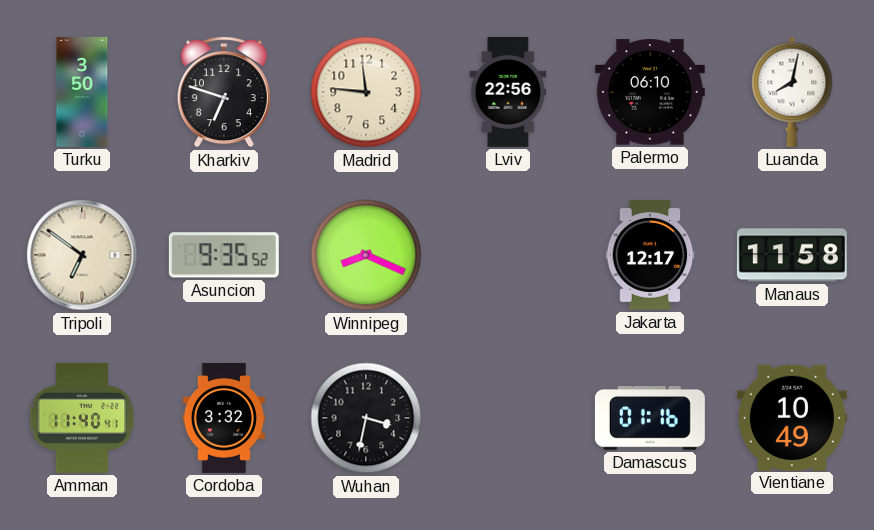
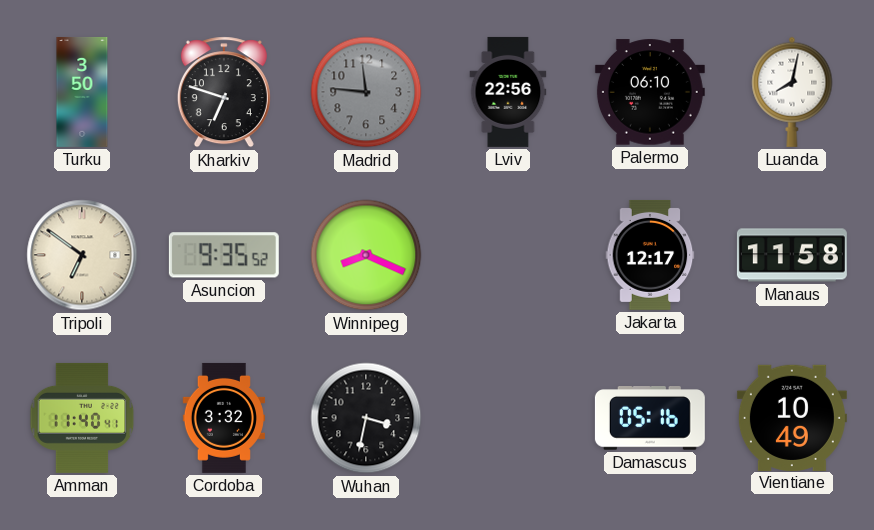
Madrid dial: cream -> grey
Damascus: 01:16 -> 05:16
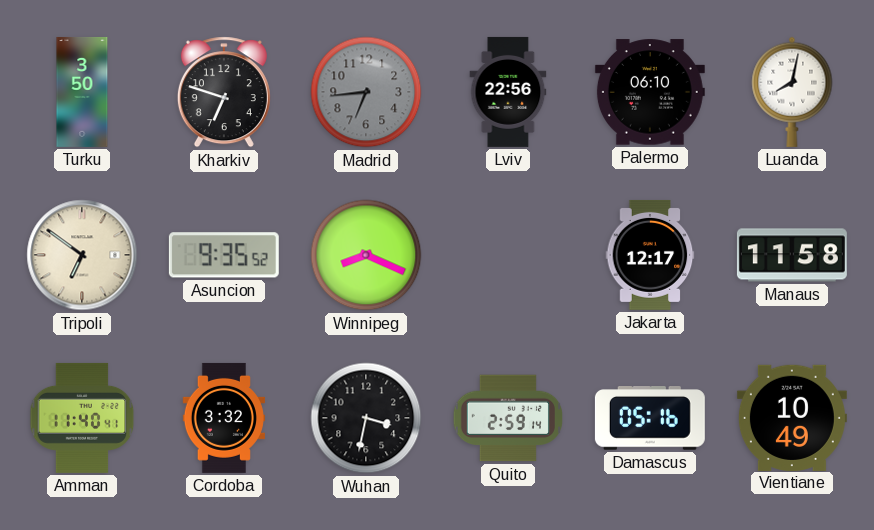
Madrid: 11:46 -> 6:44
Quito: none -> 2:59
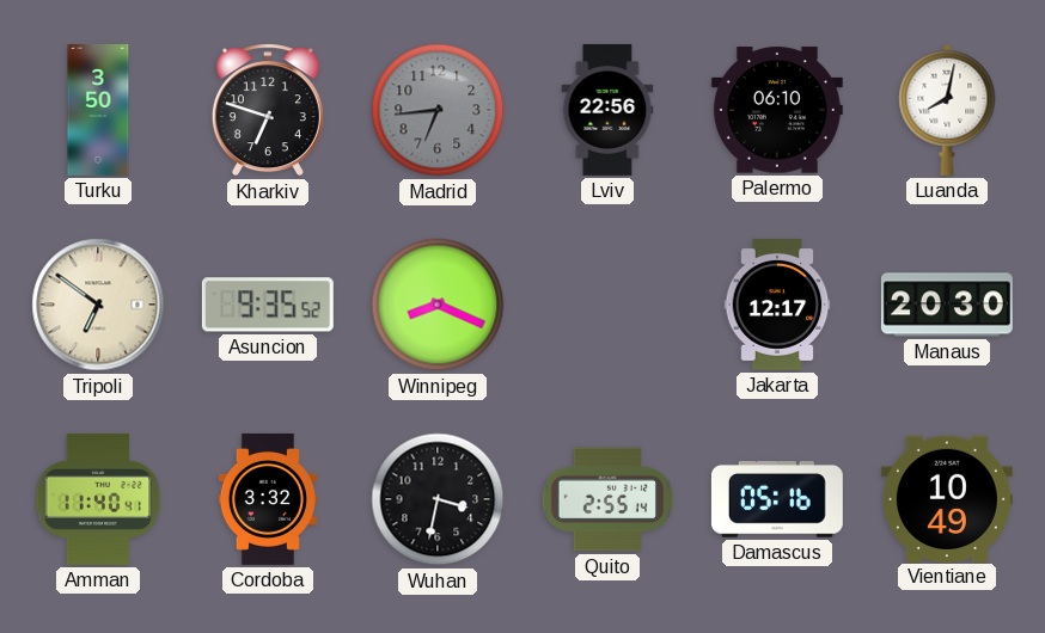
Manaus: 11:58 -> 20:30
Quito: 2:59 -> 2:55
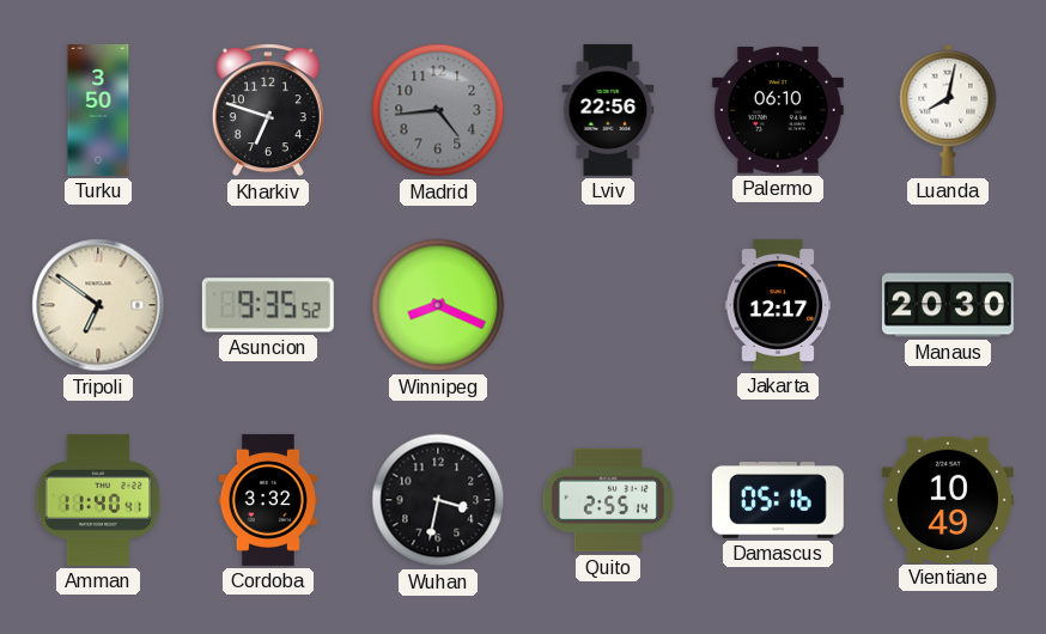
Madrid: 6:44 -> 4:44
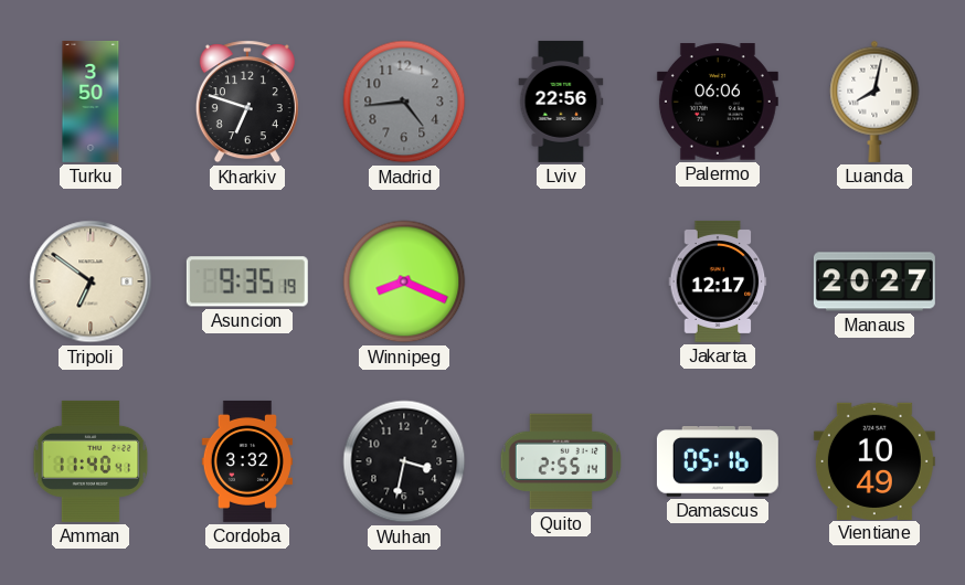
Palermo: 06:10 -> 06:06
Asuncion: 9:35:52 -> 9:35:19
Manaus: 20:30 -> 20:27
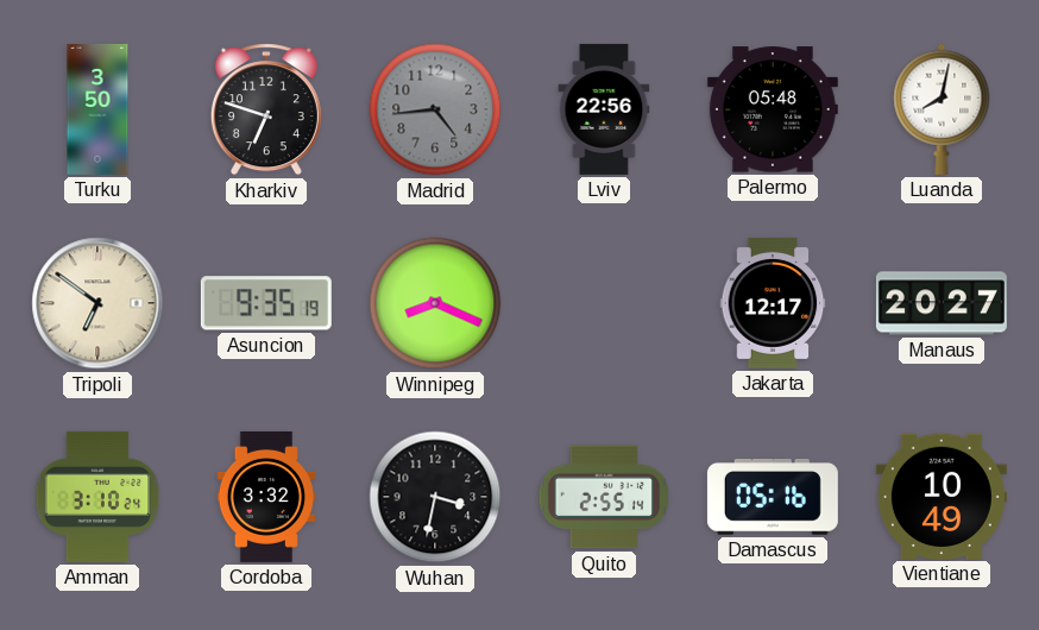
Palermo: 06:06 -> 05:48
Amman: 11:40 -> 3:10
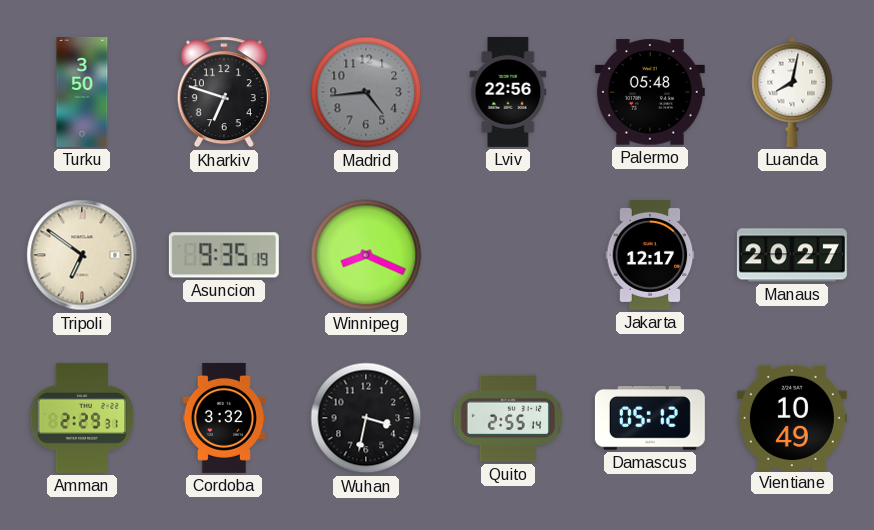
Amman: 3:10 -> 2:29
Damascus: 05:16 -> 05:12
